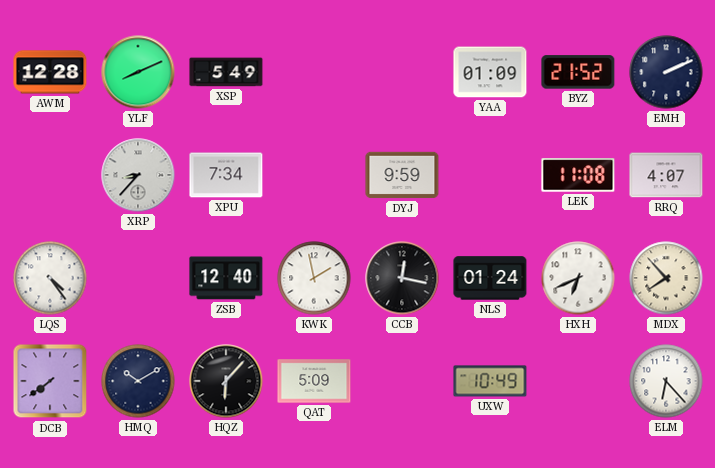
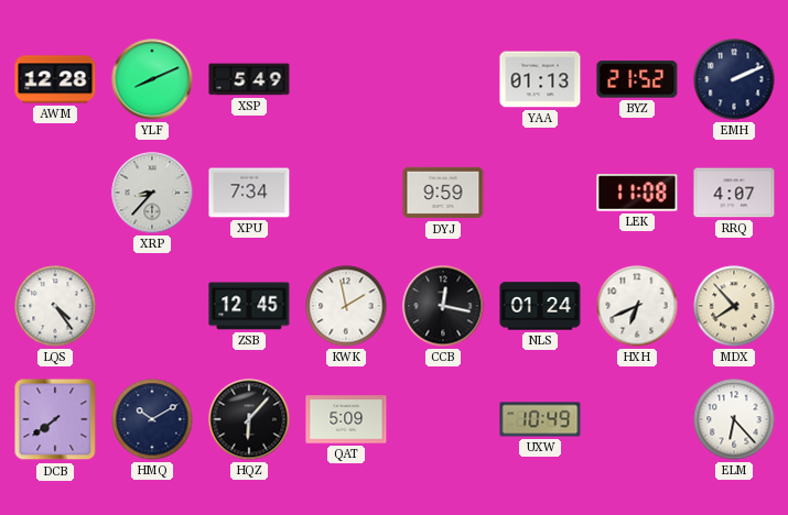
YAA: 01:09 -> 01:13
ZSB: 12:40 -> 12:45
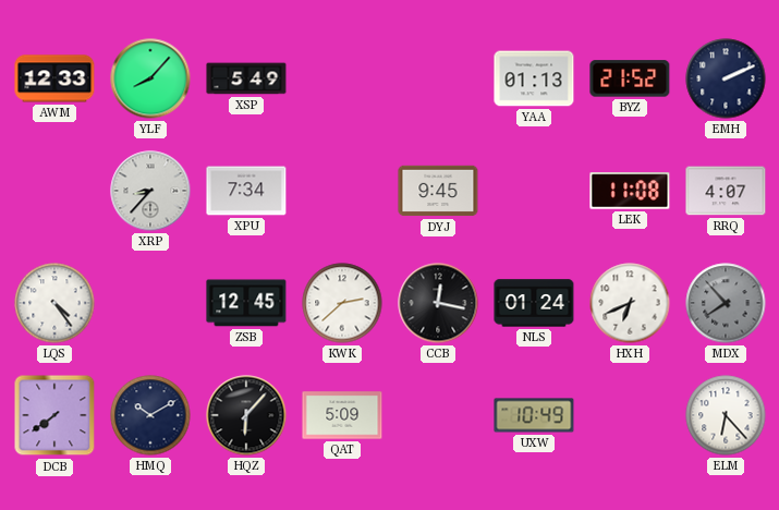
AWM: 12:28 -> 12:33
YLF: 8:11 -> 8:07
DYJ: 9:59 -> 9:45
KWK: 1:58 -> 2:38
MDX dial: cream -> grey
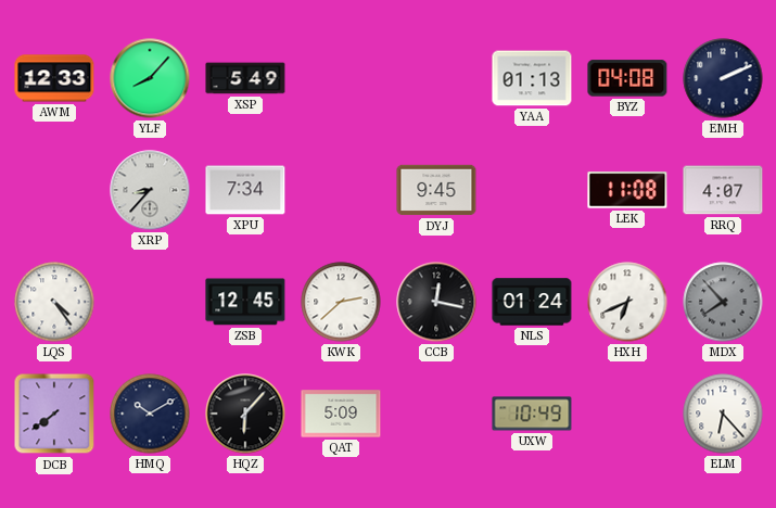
BYZ: 21:52 -> 04:08
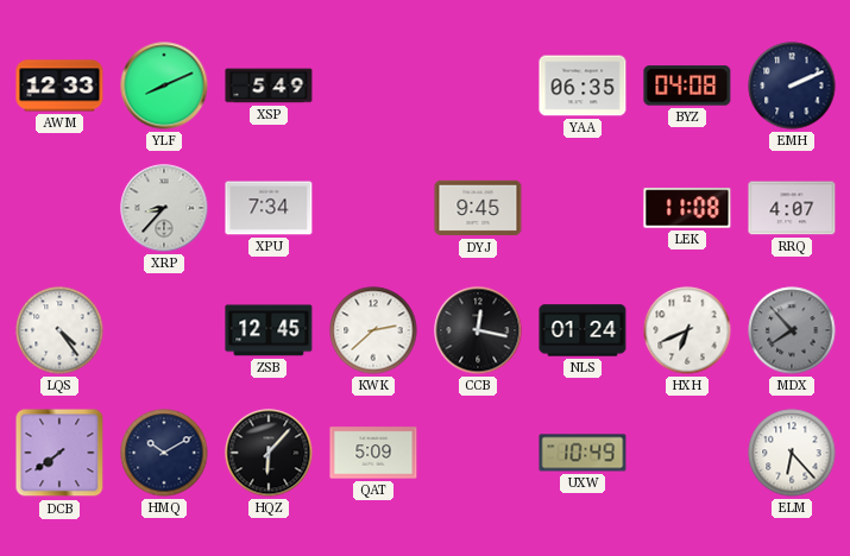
YLF: 8:07 -> 8:11
YAA: 01:13 -> 06:35
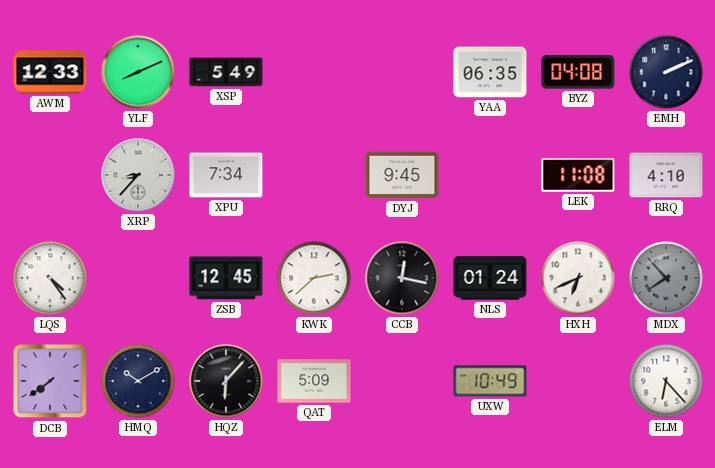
RRQ: 4:07 -> 4:10
